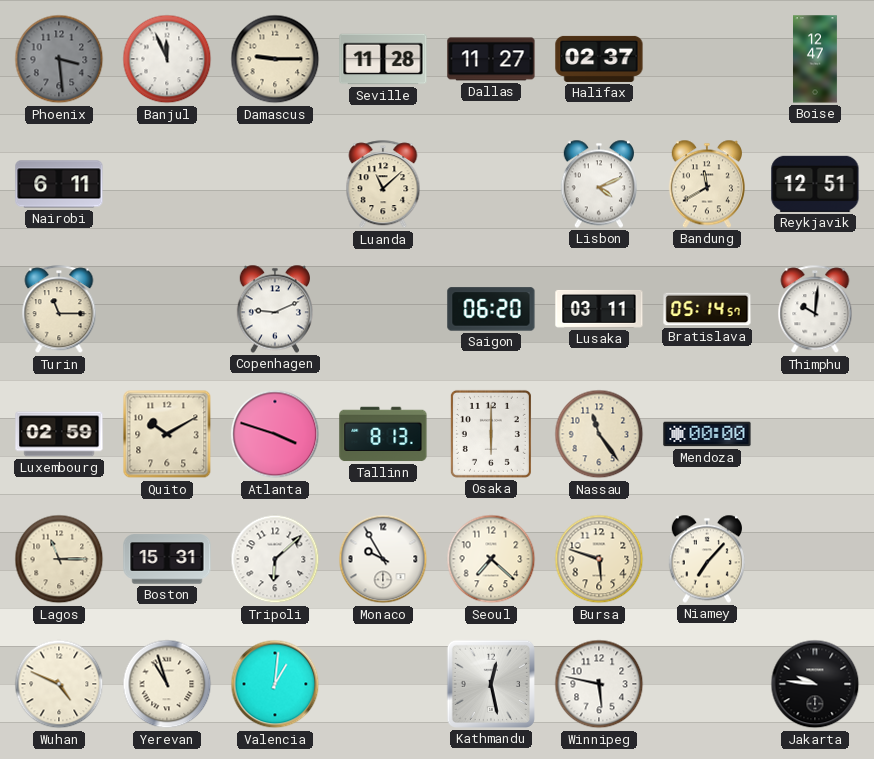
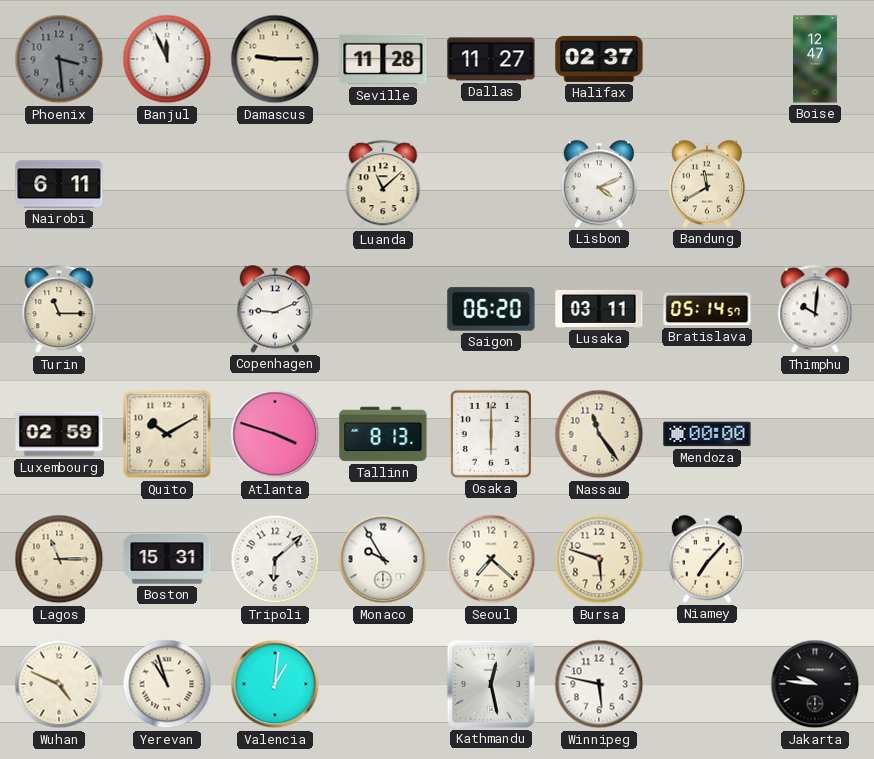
Reykjavik: 12:51 -> none
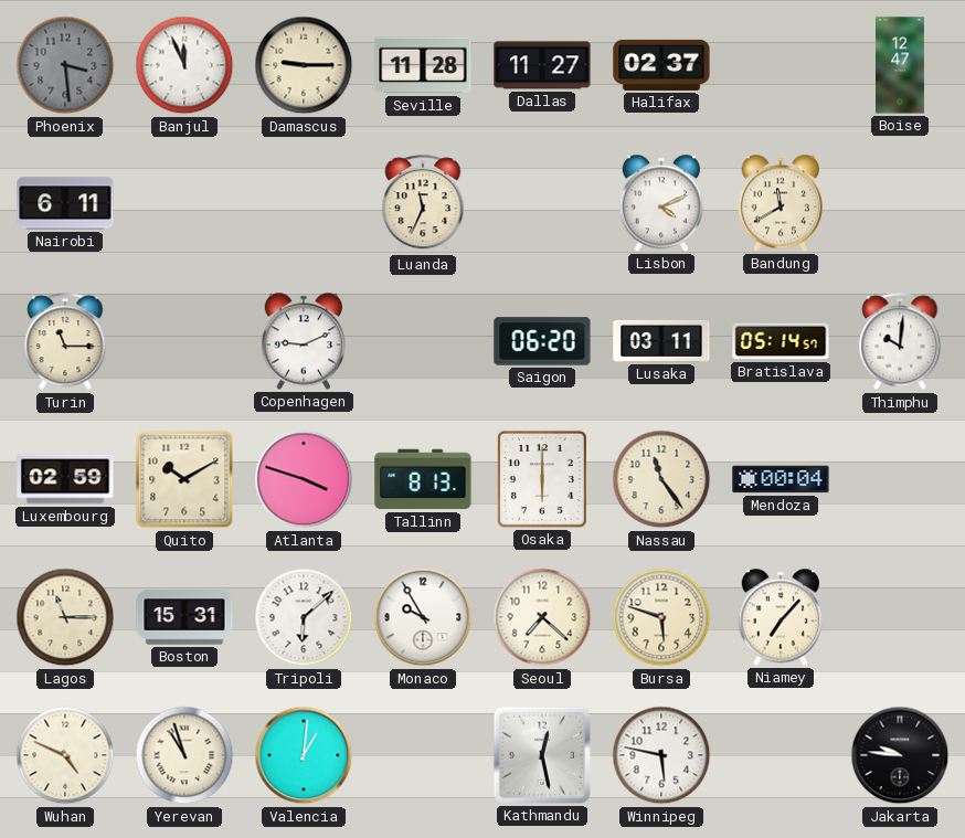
Luanda: 11:08 -> 11:34
Mendoza: 00:00 -> 00:04
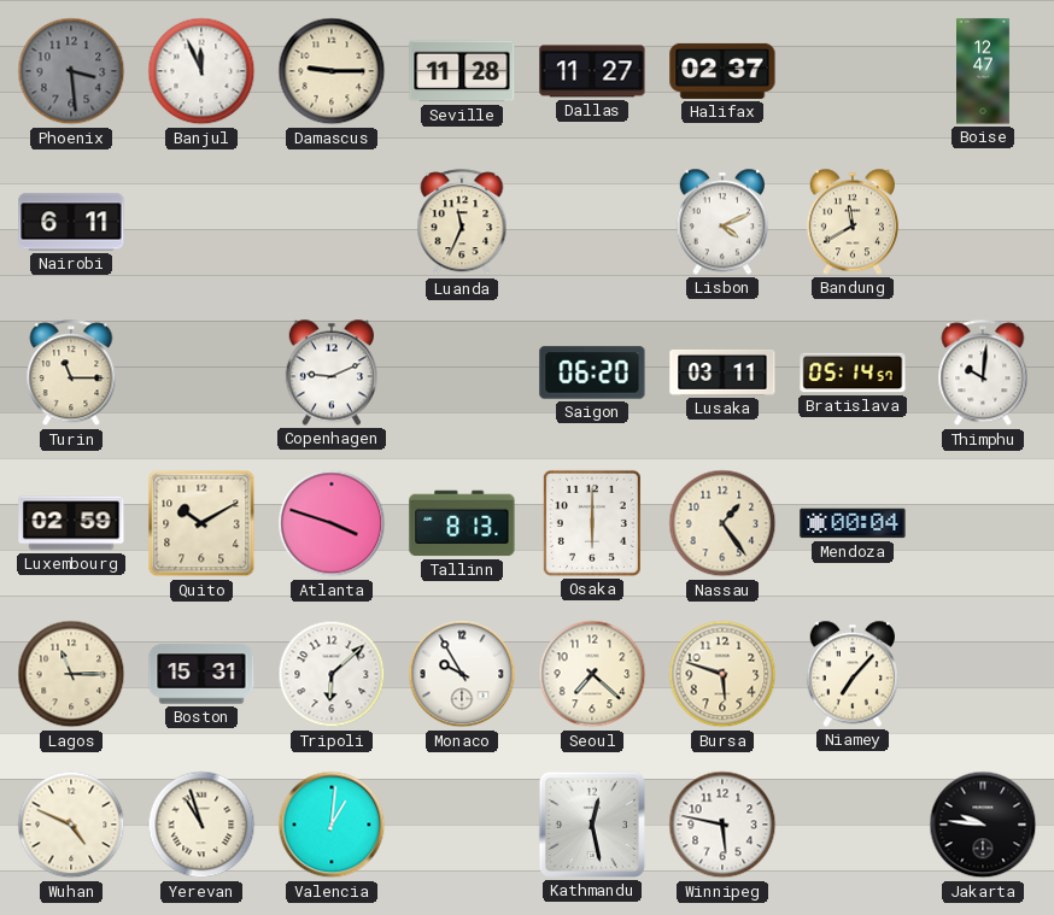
Nassau: 11:24 -> 1:24
